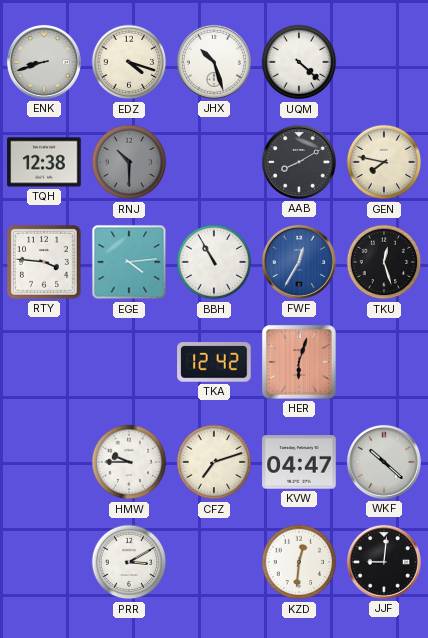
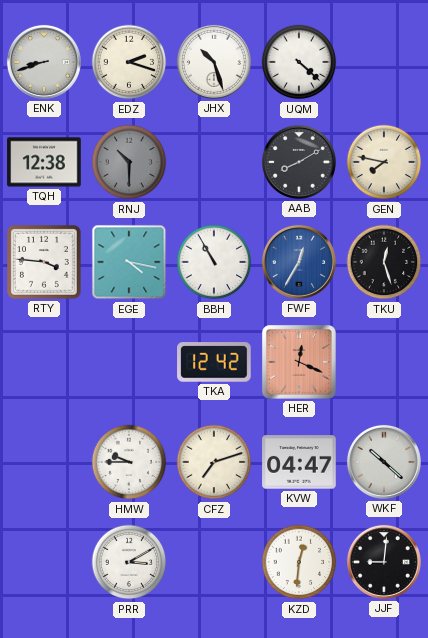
EDZ: 4:18 -> 2:18
EGE: 4:14 -> 4:17
HER: 6:03 -> 12:19
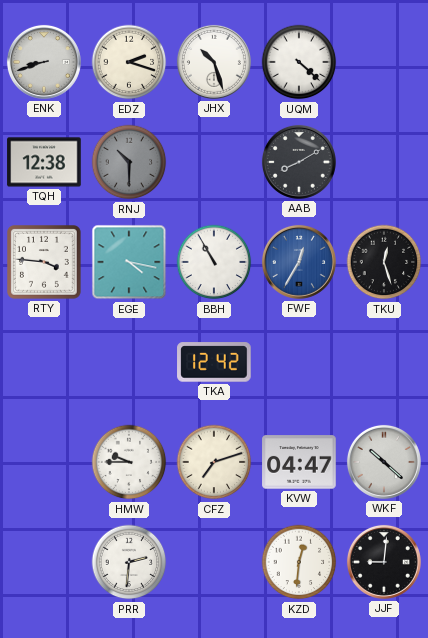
GEN: 7:47 -> none
HER: 12:19 -> none
PRR: 3:10 -> 2:31
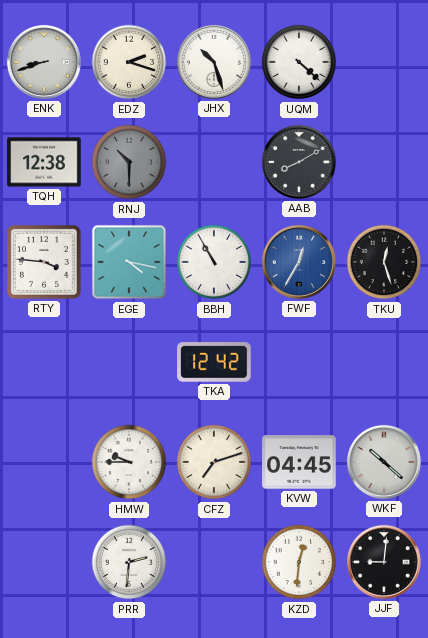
KVW: 04:47 -> 04:45
